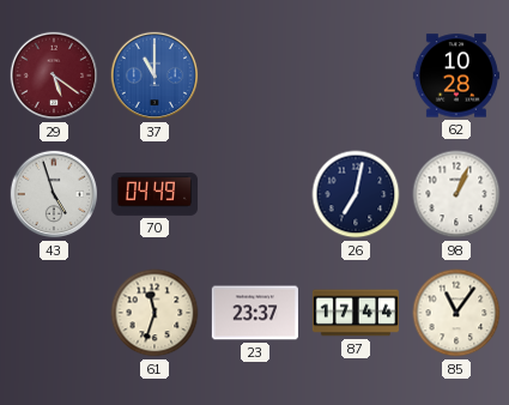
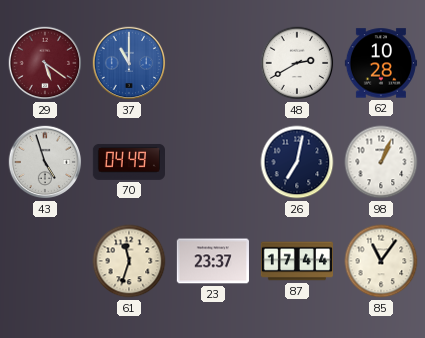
48: none -> 2:40
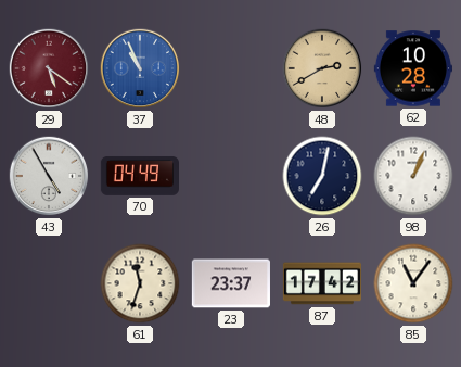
37: 11:00 -> 10:56
48 dial: white -> champagne
43: 4:57 -> 4:55
87: 17:44 -> 17:42
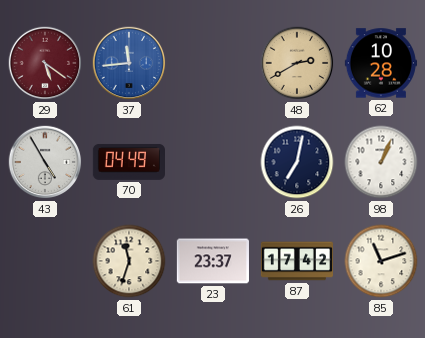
37: 10:56 -> 11:44
85: 11:06 -> 11:12
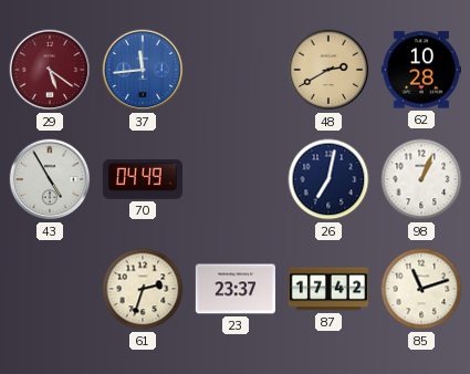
61: 11:33 -> 2:33
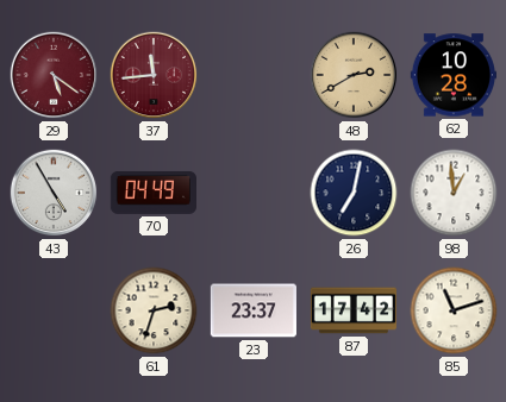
37 dial: blue -> burgundy
98: 1:04 -> 12:59
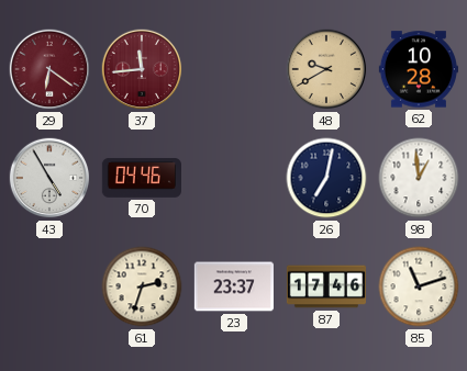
29: 5:21 -> 6:21
48: 2:40 -> 9:40
70: 04:49 -> 04:46
87: 17:42 -> 17:46
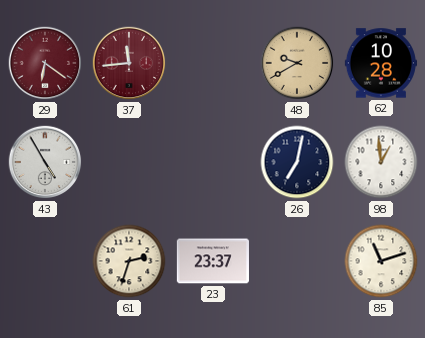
70: 04:46 -> none
87: 17:46 -> none
